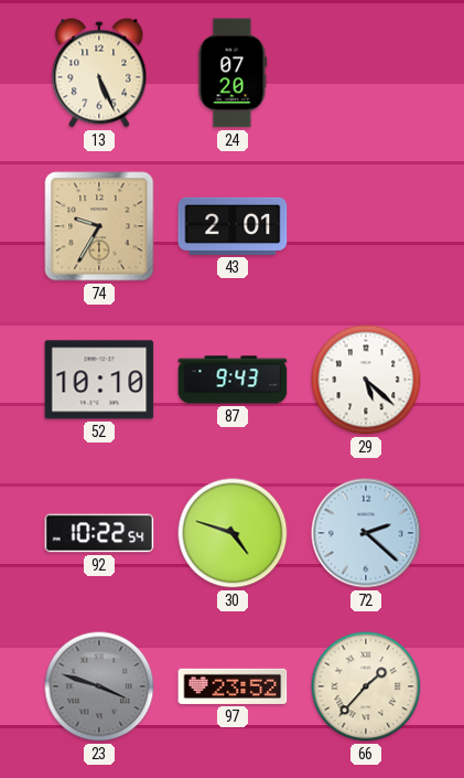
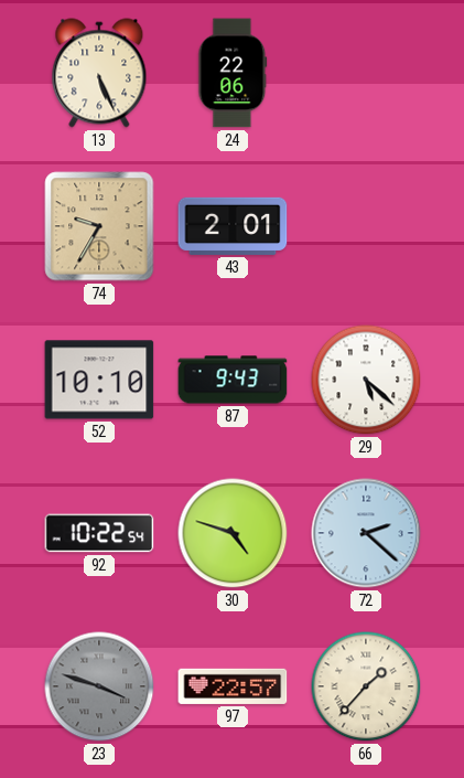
24: 07:20 -> 22:06
97: 23:52 -> 22:57
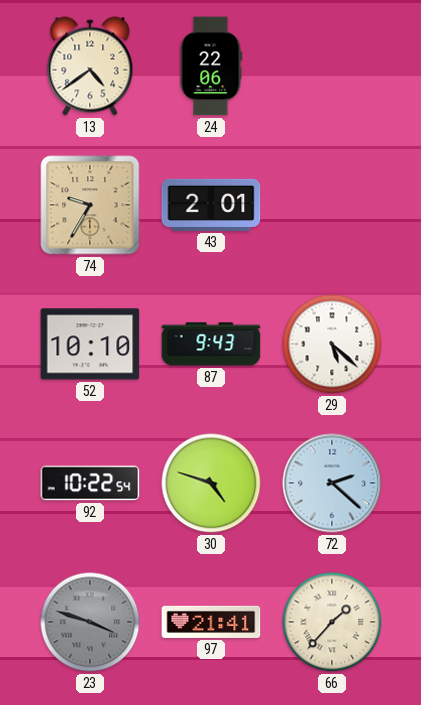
13: 5:26 -> 4:39
97: 22:57 -> 21:41
